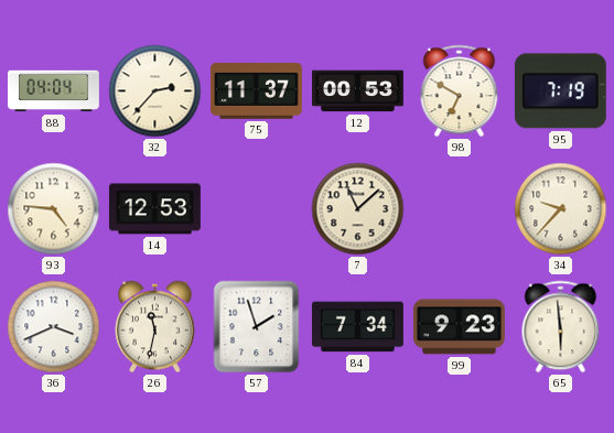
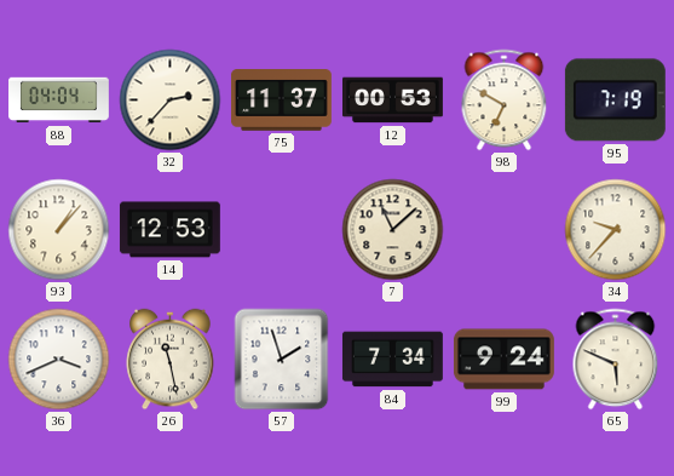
93: 4:46 -> 1:07
26: 11:32 -> 11:28
99: 9:23 -> 9:24
65: 5:59 -> 5:49
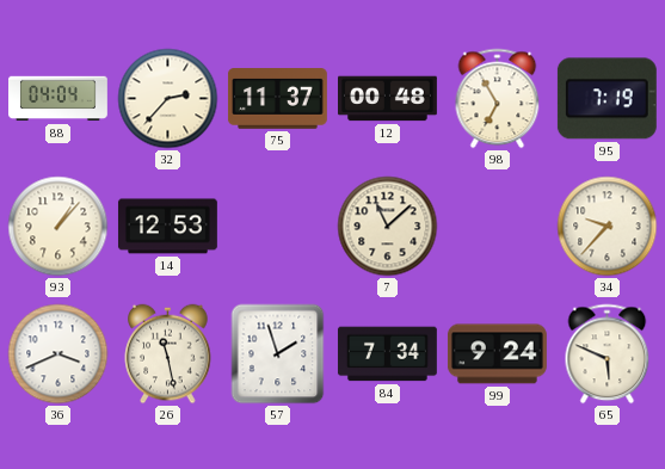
12: 00:53 -> 00:48
98: 6:50 -> 6:55
